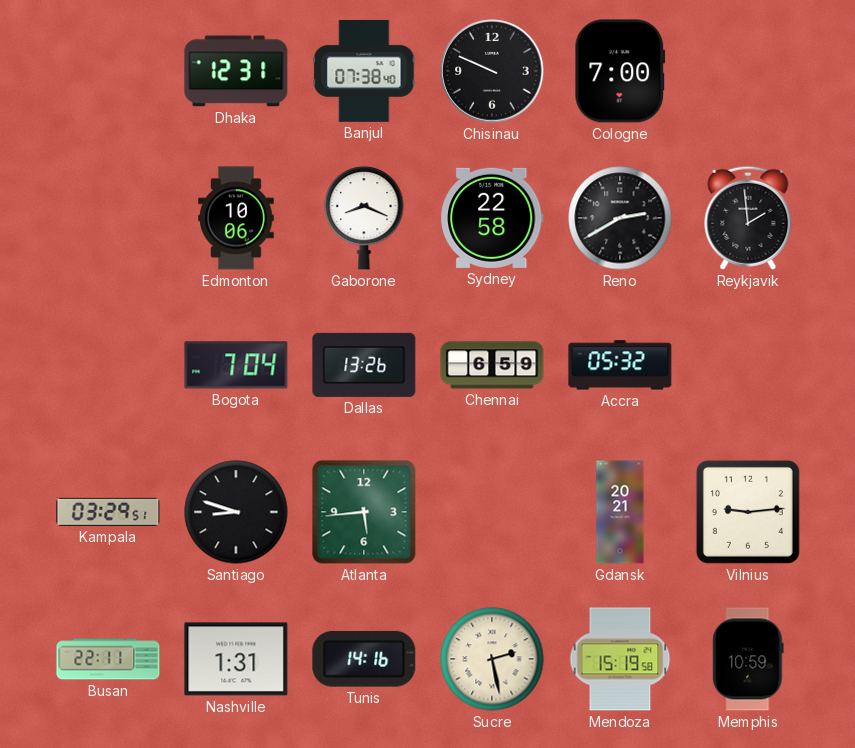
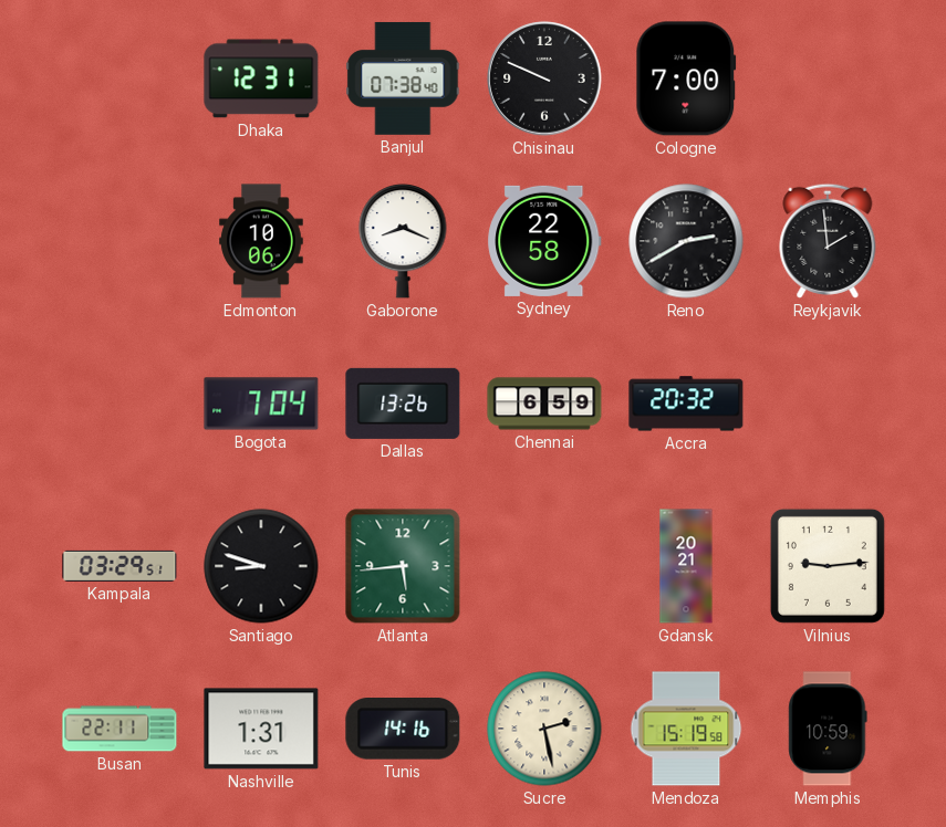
Accra: 05:32 -> 20:32
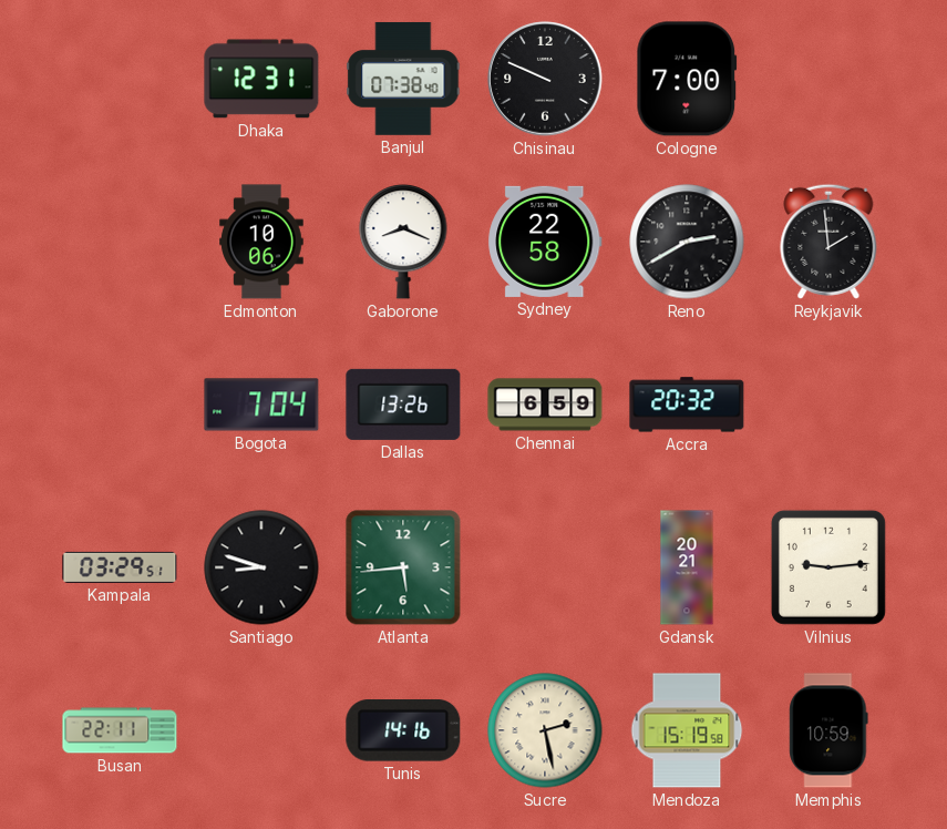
Nashville: 1:31 -> none
